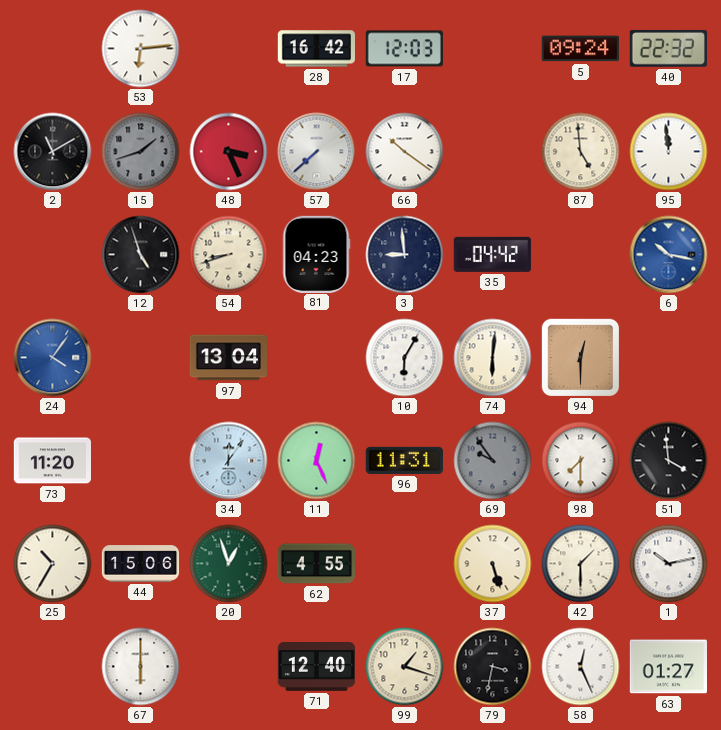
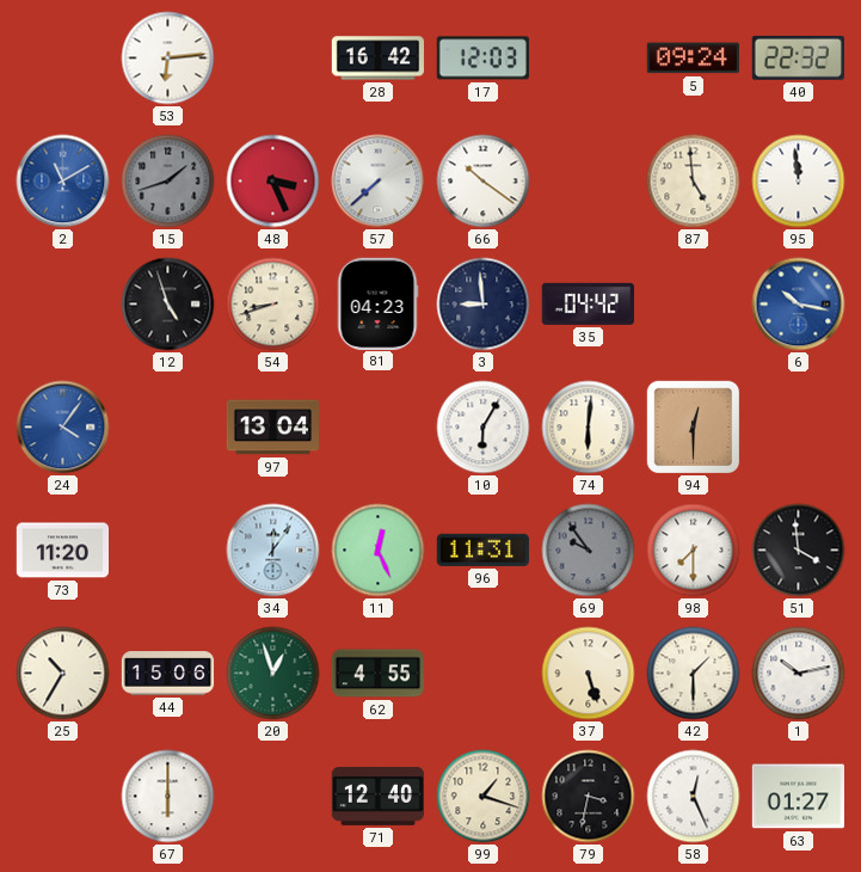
2 dial: black -> blue
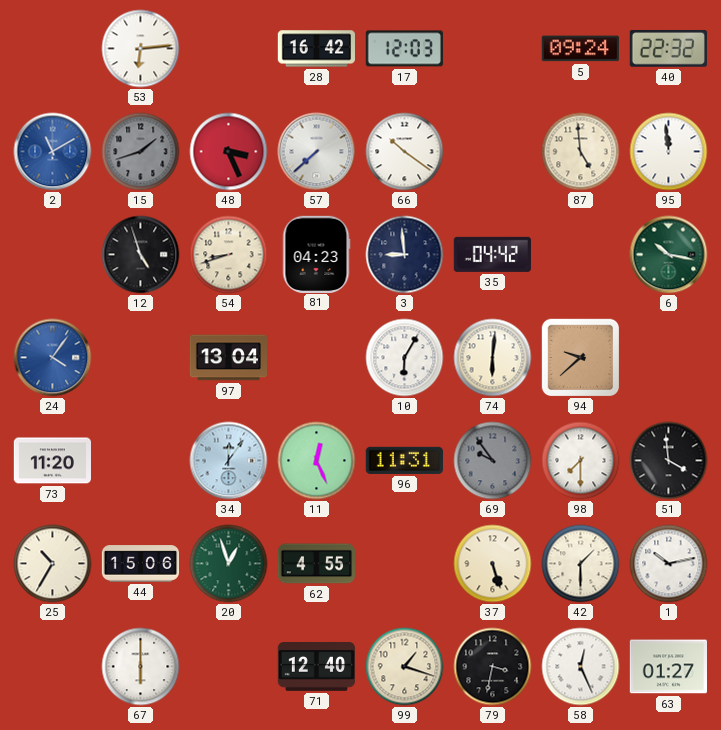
6 dial: blue -> green
94: 12:30 -> 9:38
